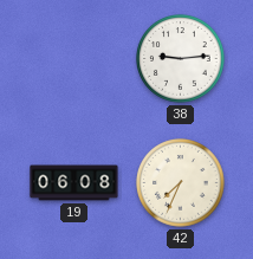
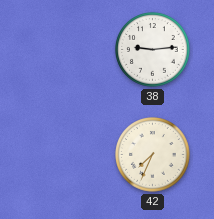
19: 06:08 -> none
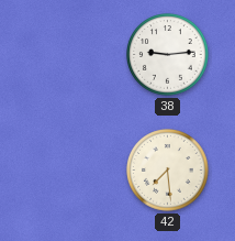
42: 7:34 -> 7:29
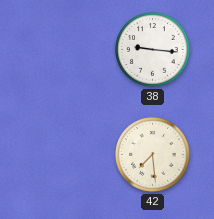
38: 9:14 -> 9:16
